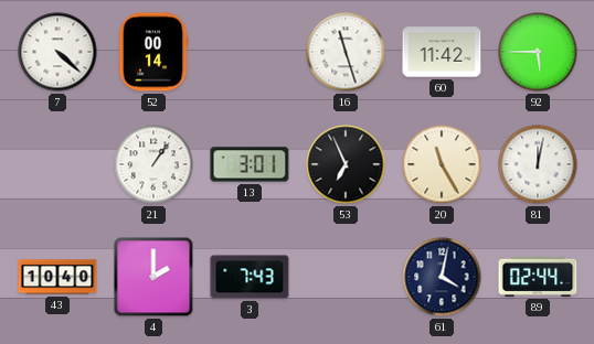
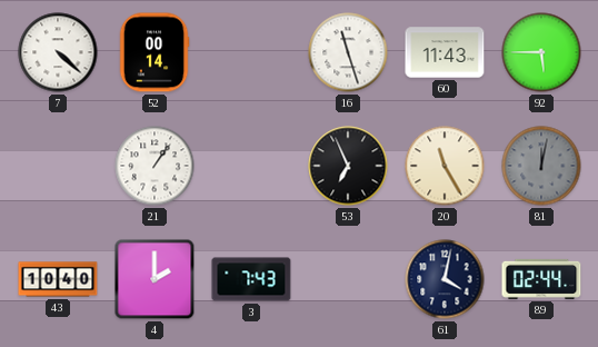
60: 11:42 -> 11:43
13: 3:01 -> none
81 dial: white -> grey
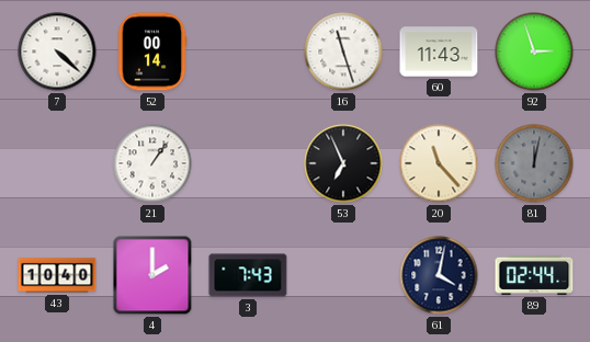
92: 5:45 -> 2:57
20: 11:25 -> 11:23
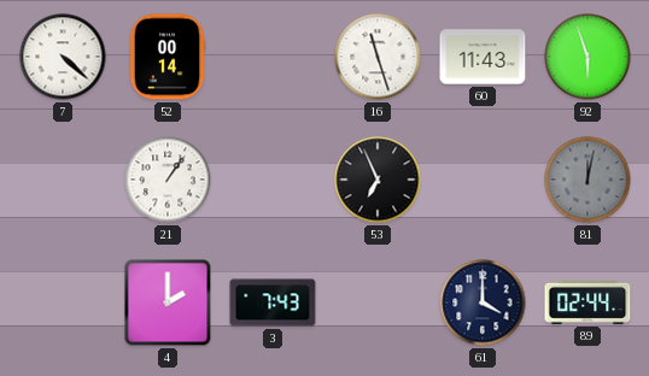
92: 2:57 -> 5:57
20: 11:23 -> none
43: 10:40 -> none
61: 4:02 -> 4:00
